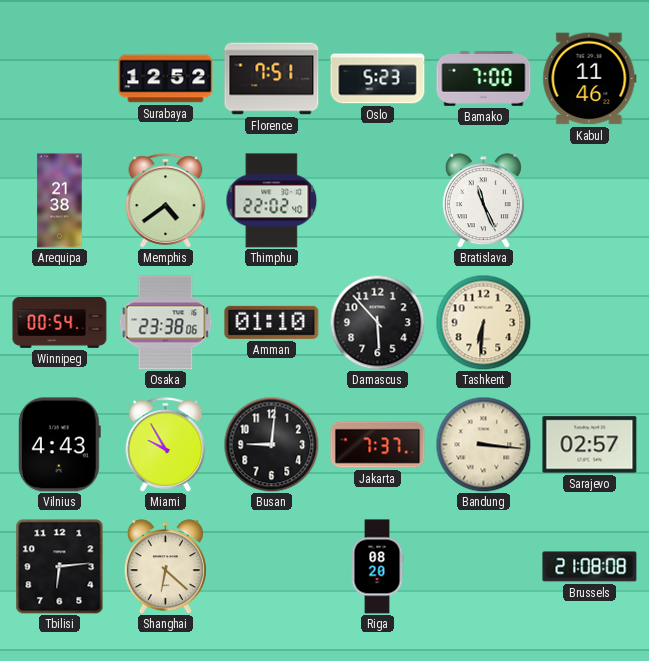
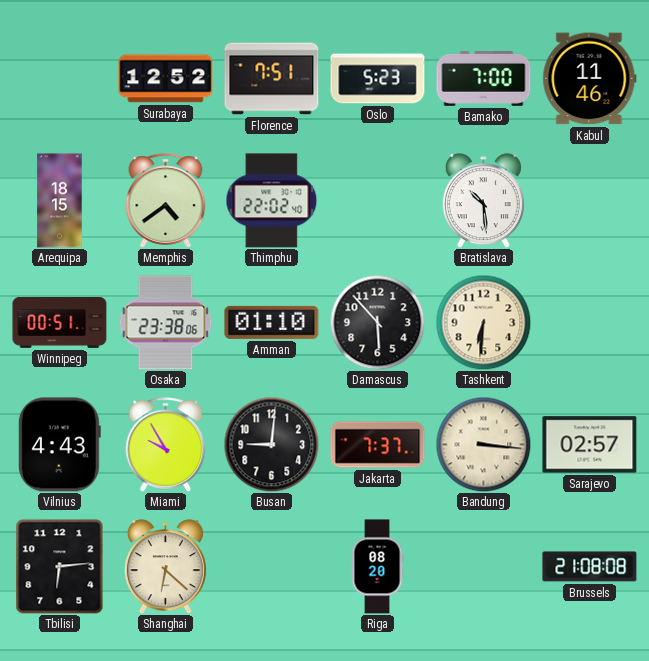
Arequipa: 21:38 -> 18:15
Bratislava: 11:26 -> 10:29
Winnipeg: 00:54 -> 00:51
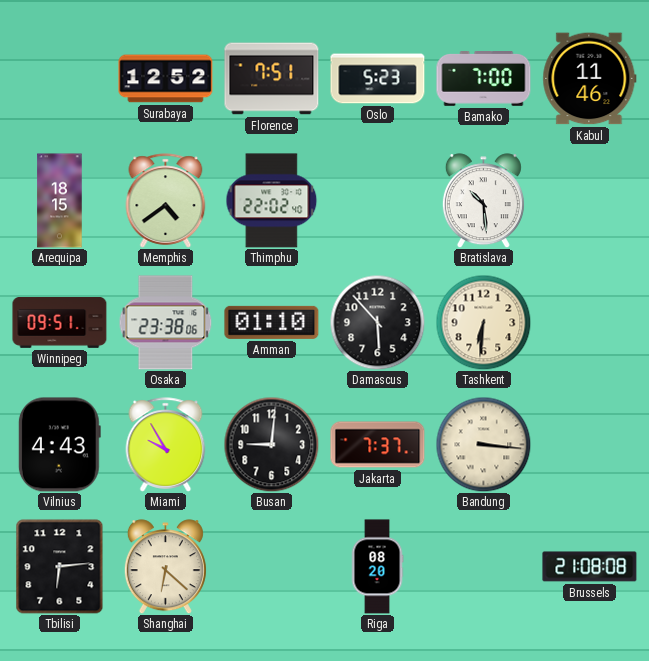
Winnipeg: 00:51 -> 09:51
Sarajevo: 02:57 -> none
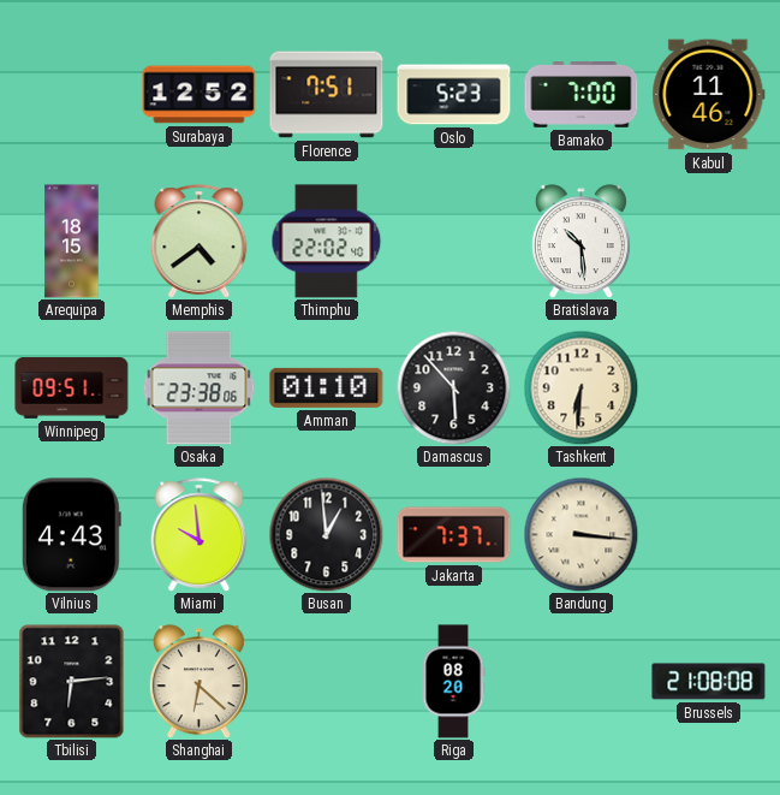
Miami: 9:55 -> 9:59
Busan: 9:01 -> 12:59
